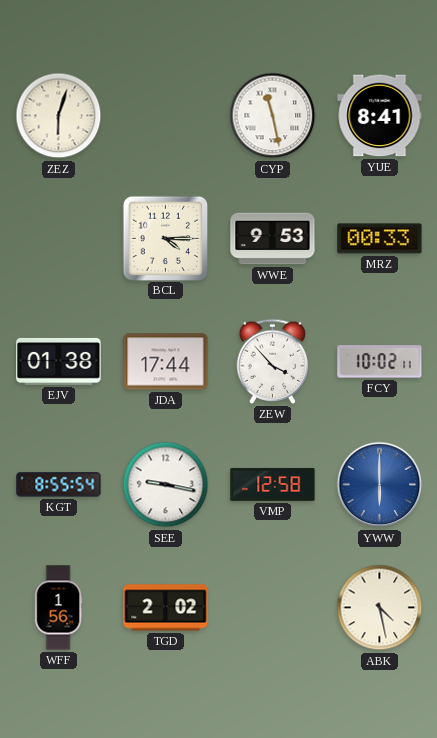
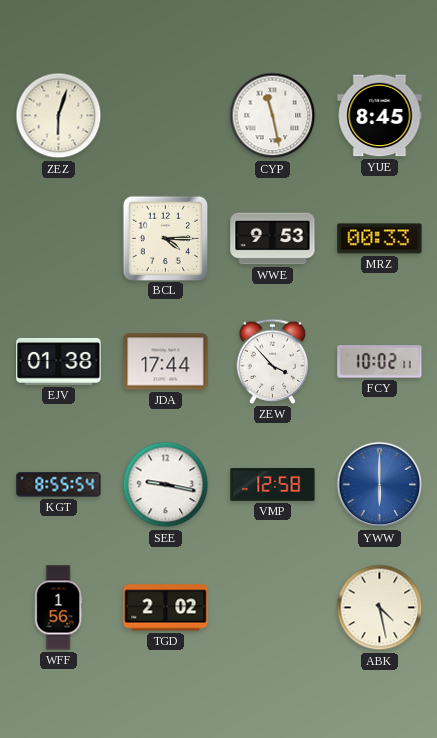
YUE: 8:41 -> 8:45
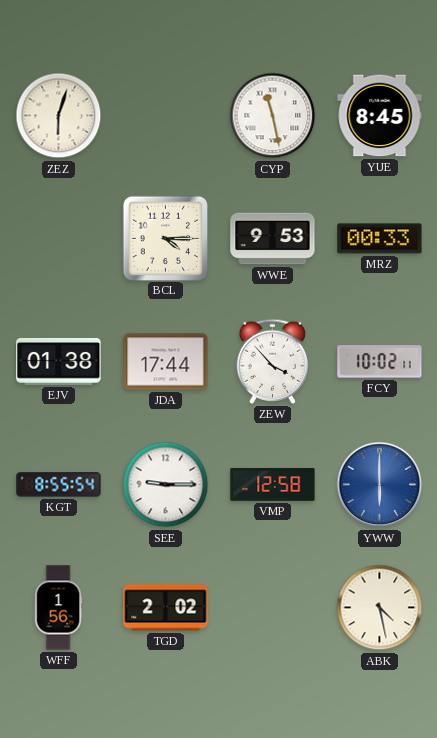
SEE: 9:17 -> 9:15
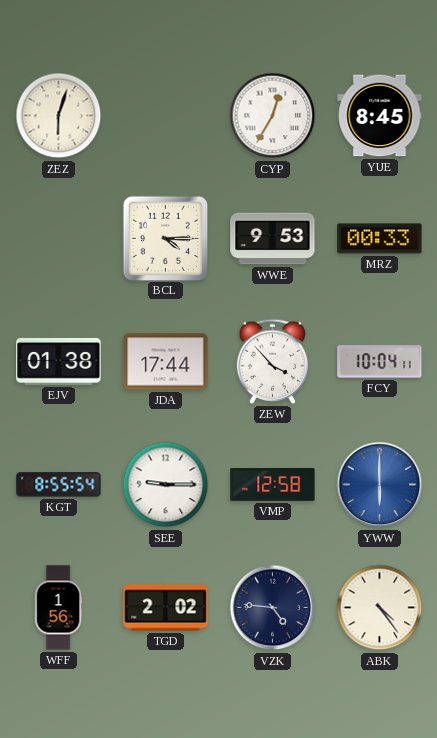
CYP: 11:28 -> 12:35
FCY: 10:02 -> 10:04
VZK: none -> 4:46
ABK: 4:28 -> 4:24
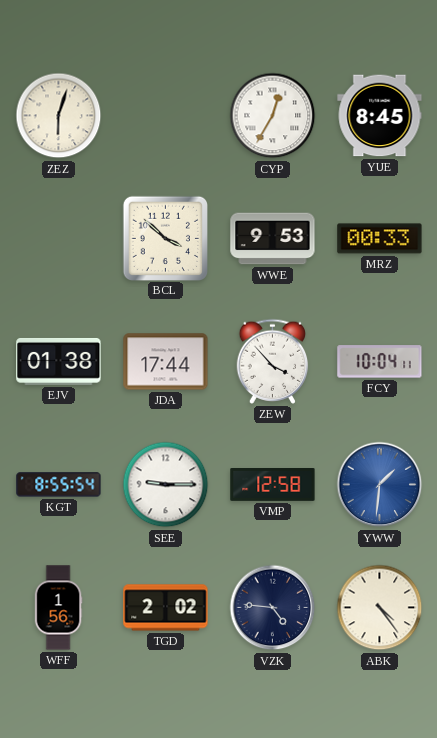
BCL: 4:15 -> 3:52
YWW: 6:00 -> 1:31
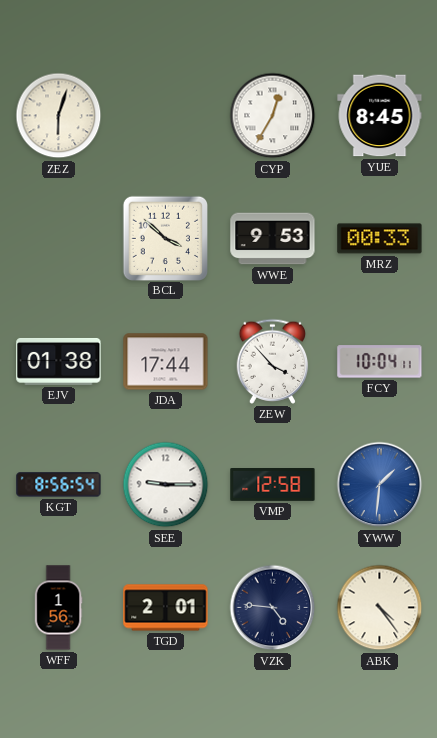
KGT: 8:55 -> 8:56
TGD: 2:02 -> 2:01
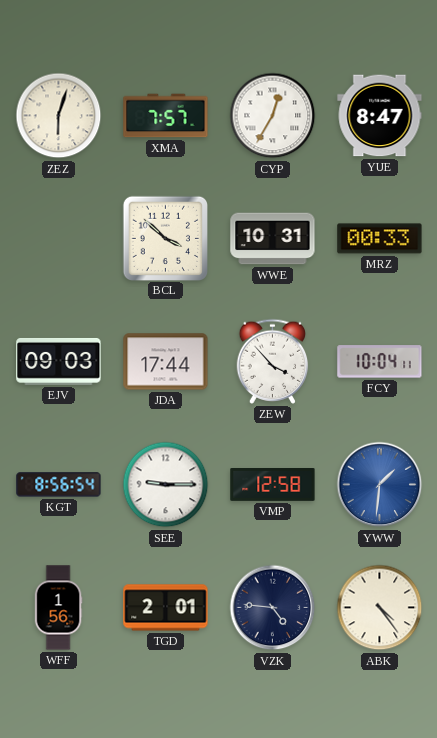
XMA: none -> 7:57
YUE: 8:45 -> 8:47
WWE: 9:53 -> 10:31
EJV: 01:38 -> 09:03
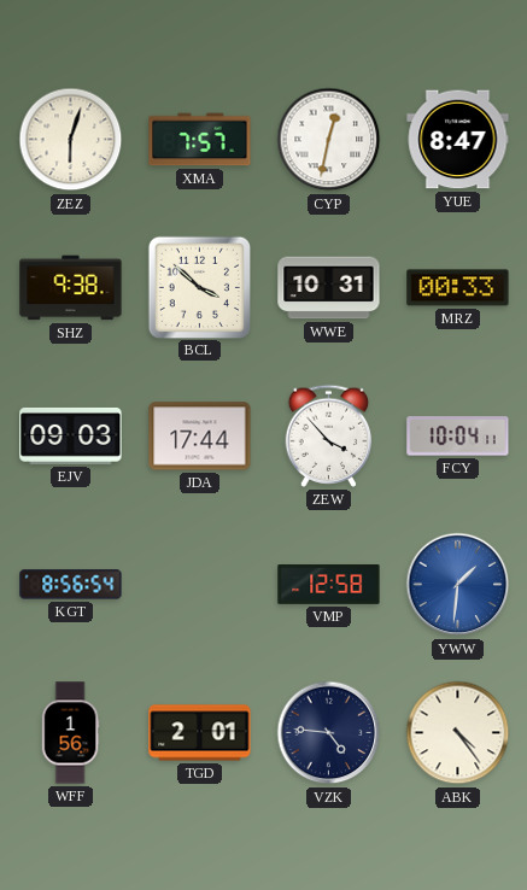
CYP: 12:35 -> 12:32
SHZ: none -> 9:38
SEE: 9:15 -> none
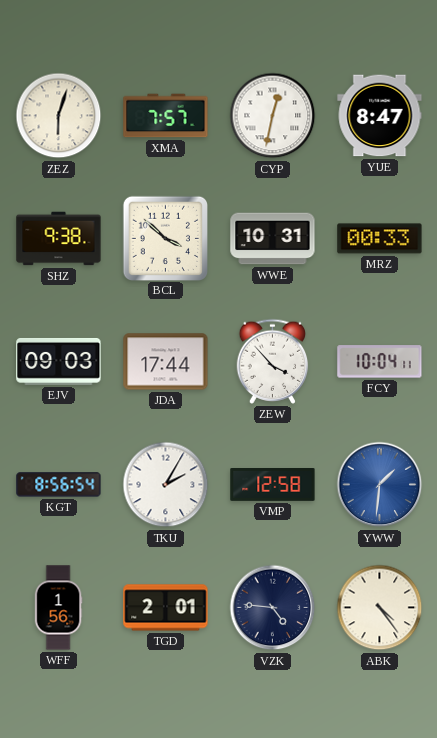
TKU: none -> 2:05
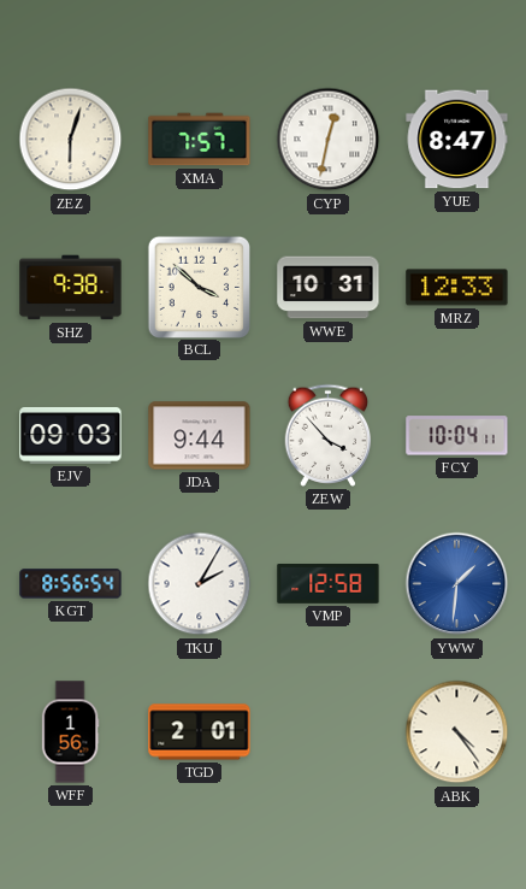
MRZ: 00:33 -> 12:33
JDA: 17:44 -> 9:44
VZK: 4:46 -> none
